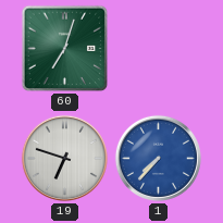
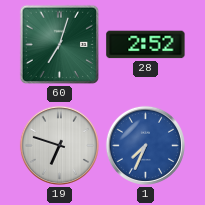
28: none -> 2:52
1: 7:37 -> 7:34
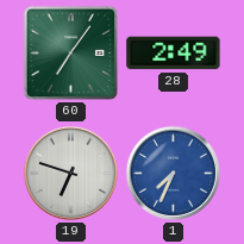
60: 7:03 -> 7:06
28: 2:52 -> 2:49
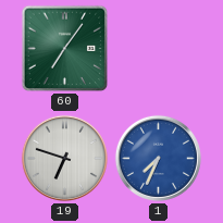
28: 2:49 -> none
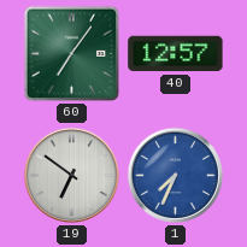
40: none -> 12:57
19: 6:48 -> 6:51
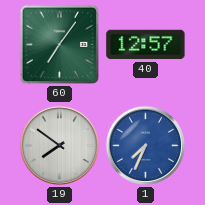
19: 6:51 -> 7:51
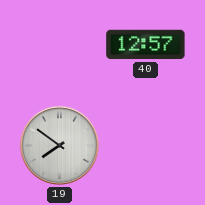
60: 7:06 -> none
1: 7:34 -> none
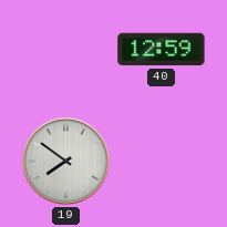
40: 12:57 -> 12:59
